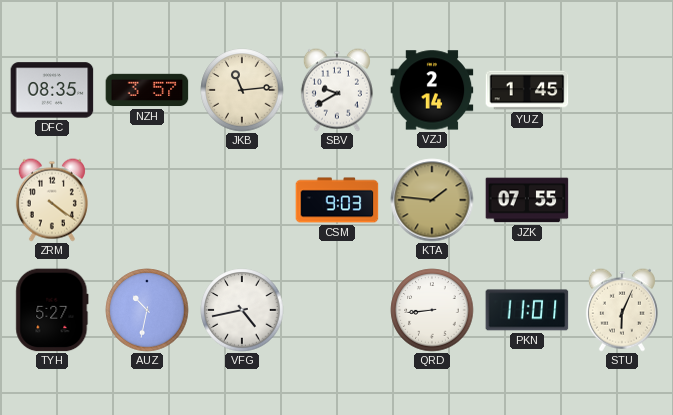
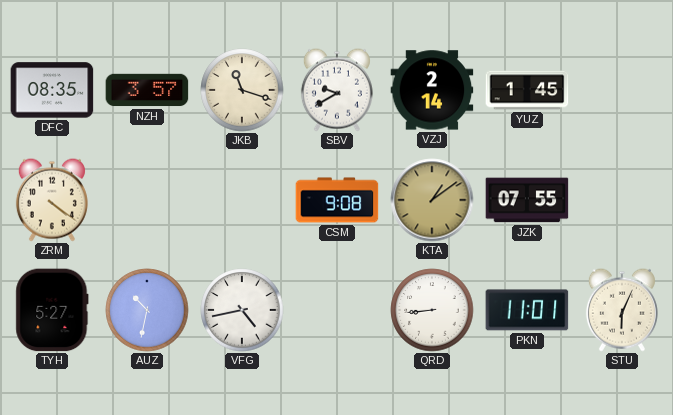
JKB: 11:14 -> 11:18
CSM: 9:03 -> 9:08
KTA: 1:46 -> 1:09
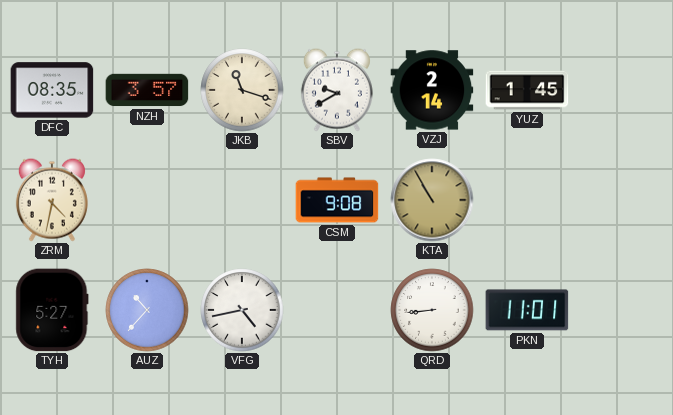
ZRM: 4:21 -> 4:32
KTA: 1:09 -> 10:55
JZK: 07:55 -> none
AUZ: 10:32 -> 10:37
STU: 6:04 -> none
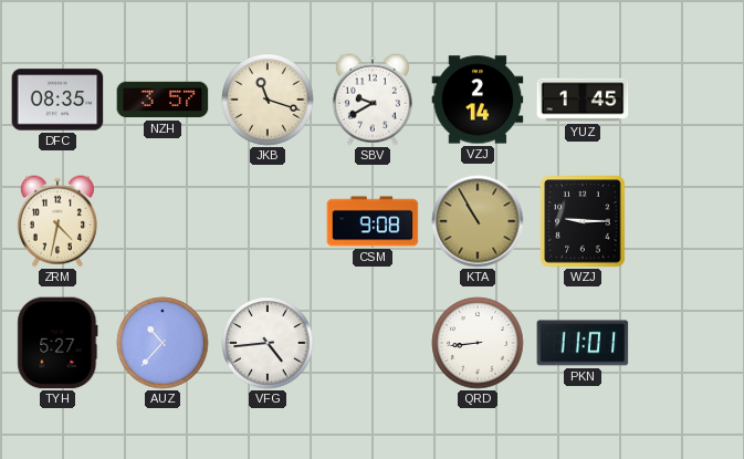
WZJ: none -> 9:15
VFG: 4:43 -> 4:44
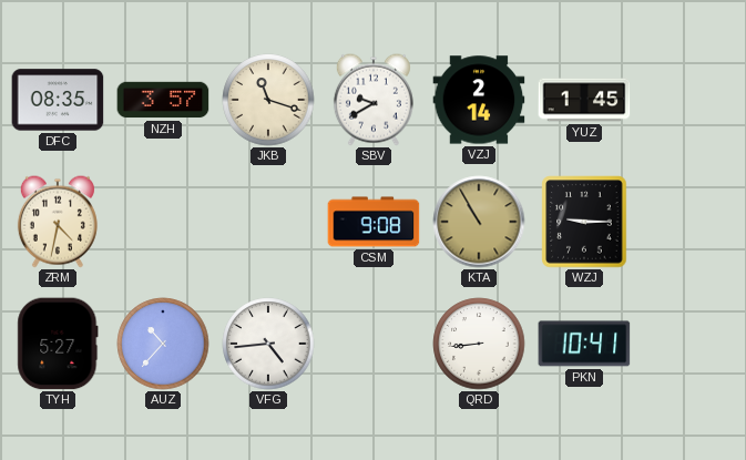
PKN: 11:01 -> 10:41
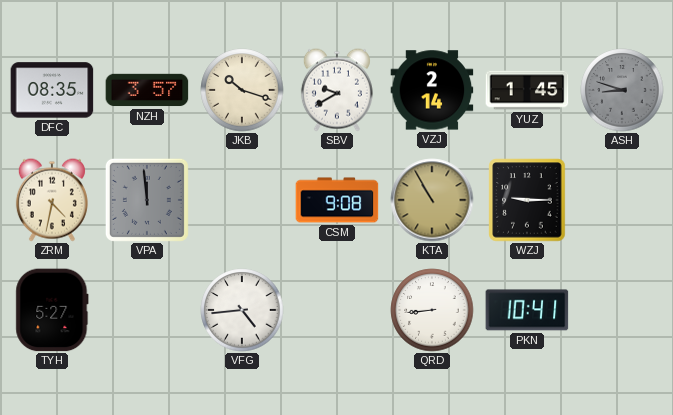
JKB: 11:18 -> 10:18
ASH: none -> 8:48
VPA: none -> 11:59
AUZ: 10:37 -> none
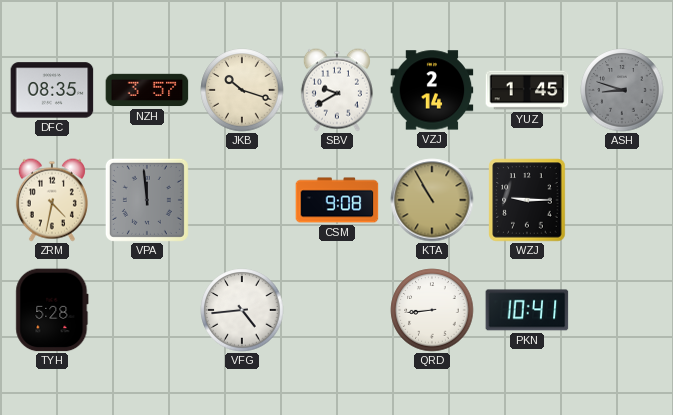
TYH: 5:27 -> 5:28
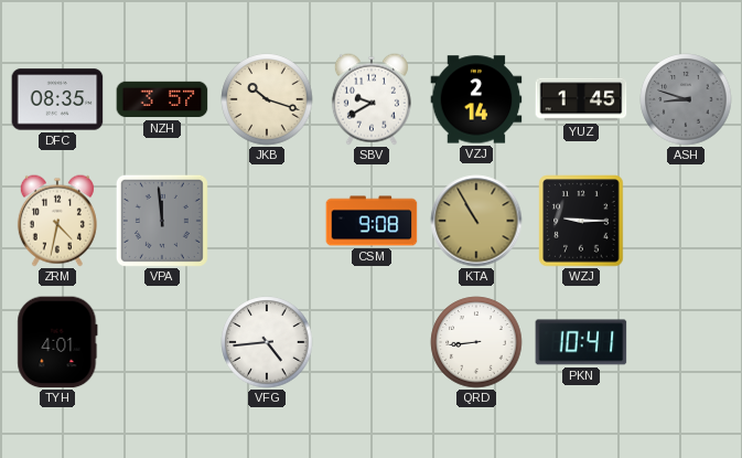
TYH: 5:28 -> 4:01
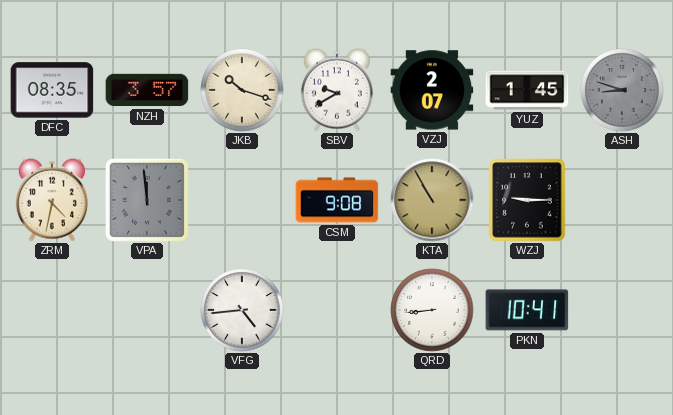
VZJ: 2:14 -> 2:07
TYH: 4:01 -> none
